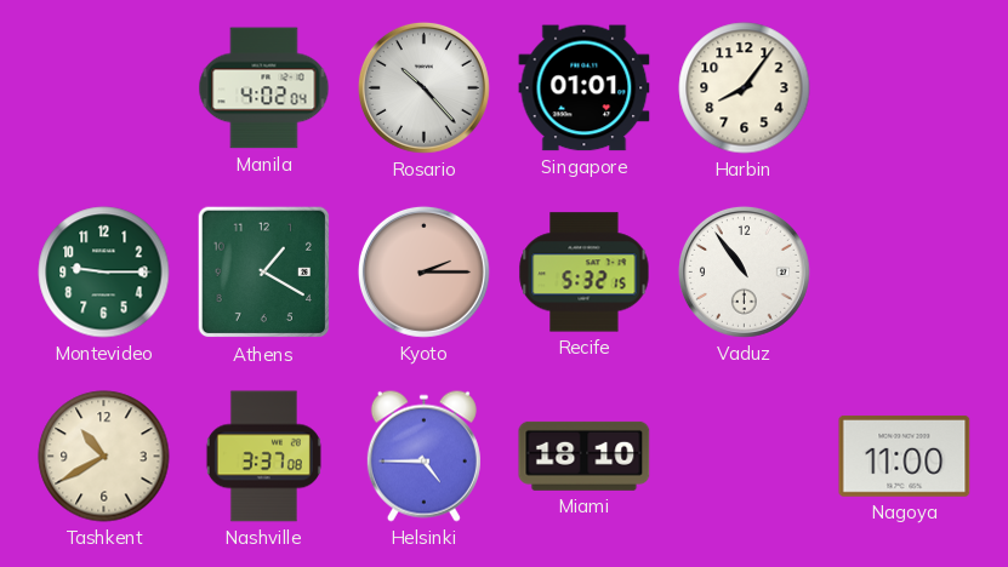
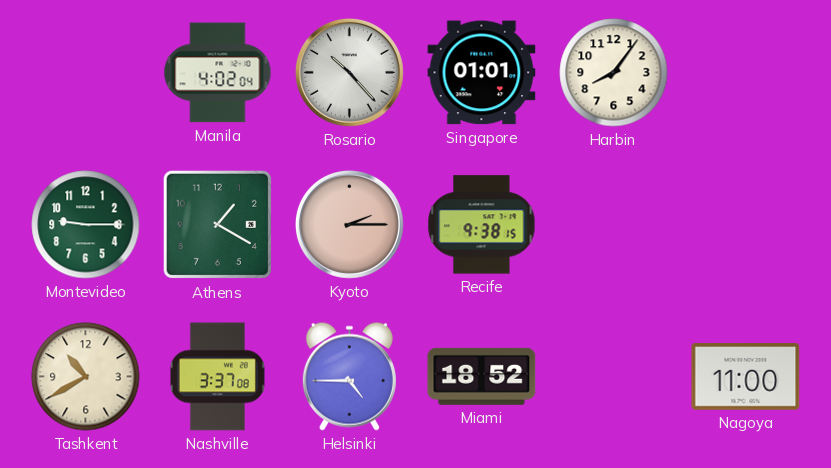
Recife: 5:32 -> 9:38
Vaduz: 10:54 -> none
Miami: 18:10 -> 18:52
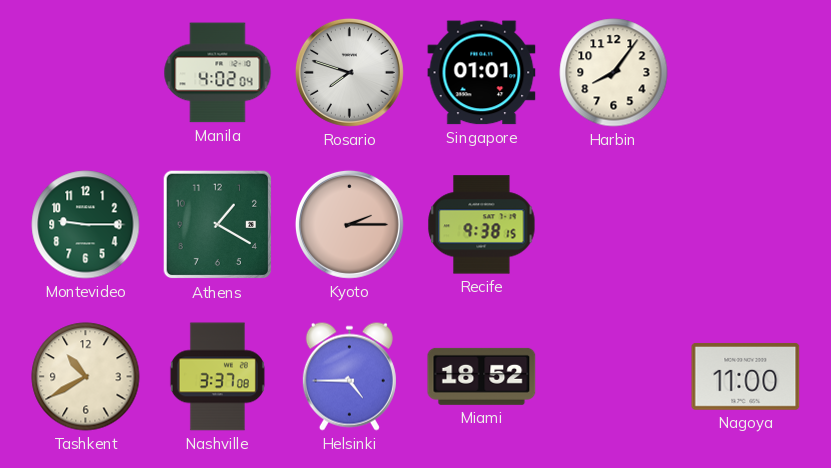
Rosario: 10:23 -> 7:48
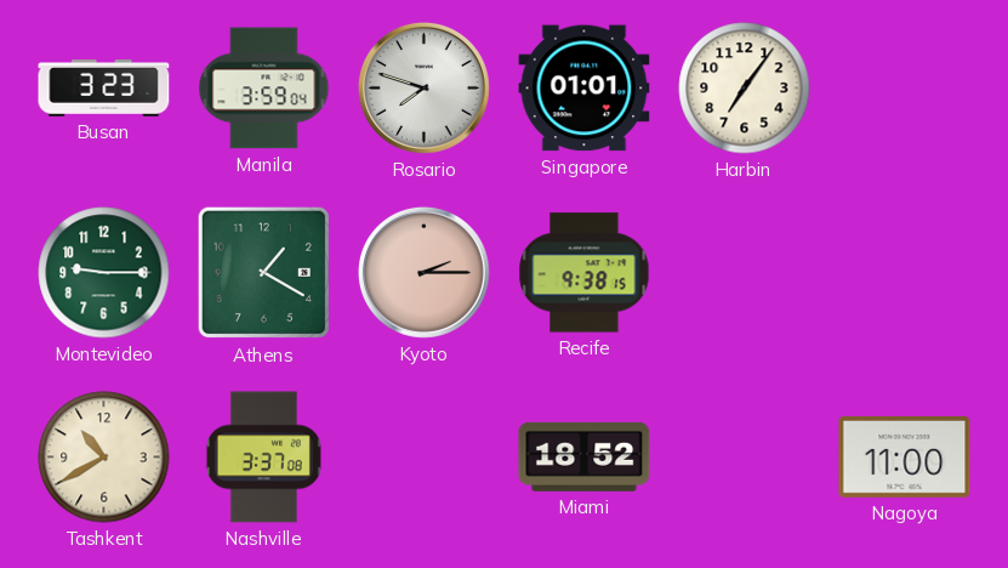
Busan: none -> 3:23
Manila: 4:02 -> 3:59
Harbin: 8:06 -> 7:06
Helsinki: 4:45 -> none
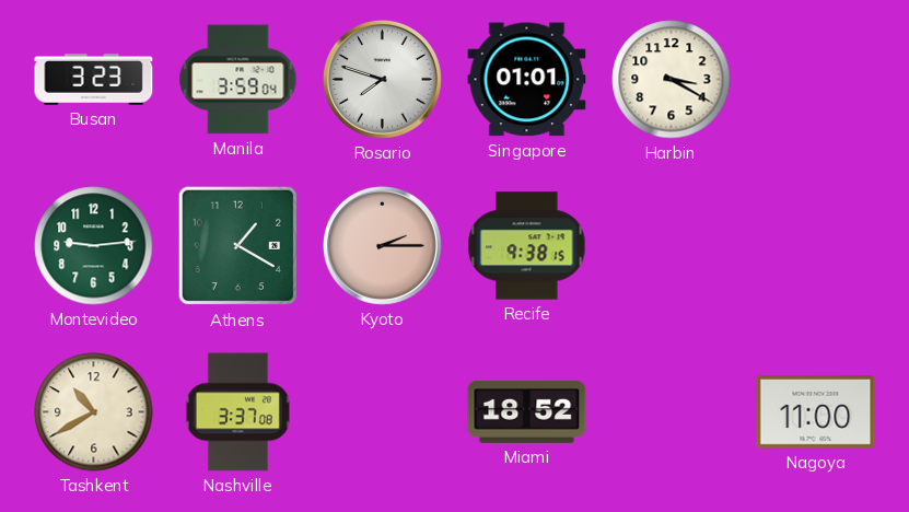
Harbin: 7:06 -> 3:20
Montevideo: 9:15 -> 9:14
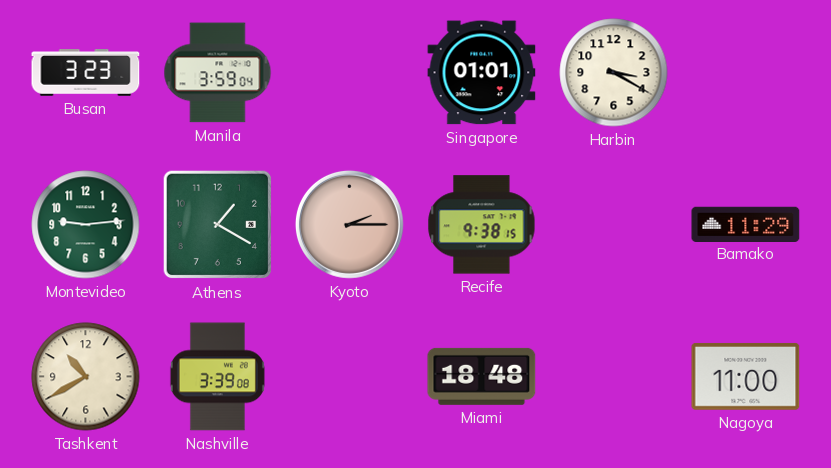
Rosario: 7:48 -> none
Bamako: none -> 11:29
Nashville: 3:37 -> 3:39
Miami: 18:52 -> 18:48
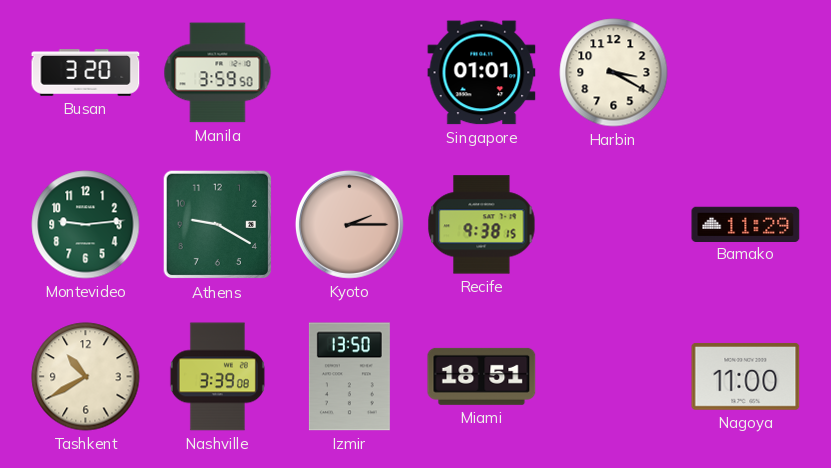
Busan: 3:23 -> 3:20
Manila: 3:59:04 -> 3:59:50
Athens: 1:20 -> 9:20
Izmir: none -> 13:50
Miami: 18:48 -> 18:51
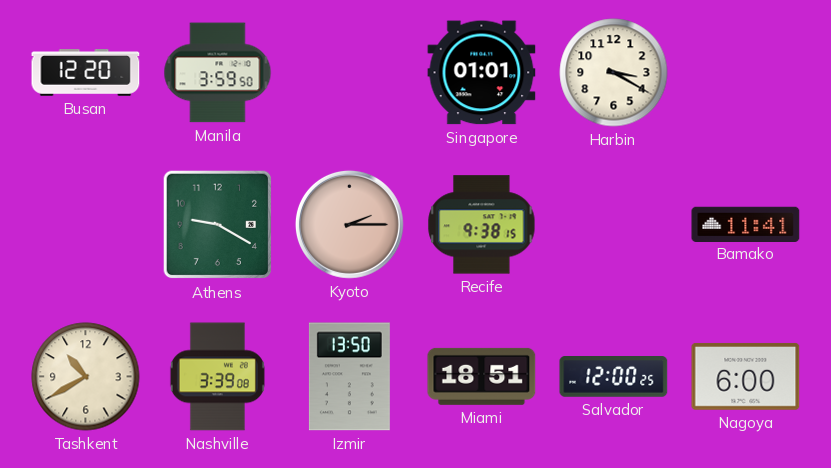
Busan: 3:20 -> 12:20
Montevideo: 9:14 -> none
Bamako: 11:29 -> 11:41
Salvador: none -> 12:00
Nagoya: 11:00 -> 6:00
